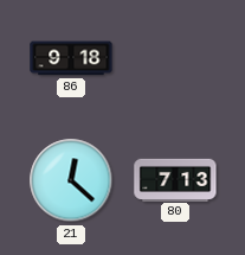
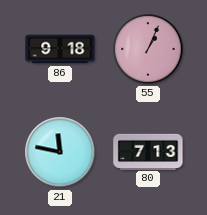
55: none -> 1:04
21: 12:22 -> 11:47
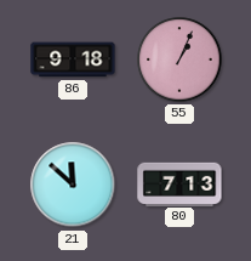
21: 11:47 -> 11:52
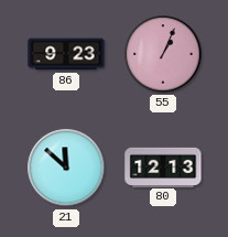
86: 9:18 -> 9:23
80: 7:13 -> 12:13
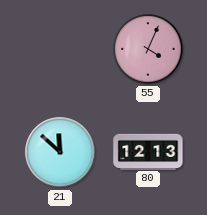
86: 9:23 -> none
55: 1:04 -> 4:04
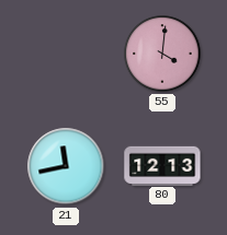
55: 4:04 -> 4:01
21: 11:52 -> 11:43
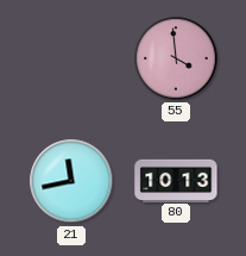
55: 4:01 -> 3:59
80: 12:13 -> 10:13
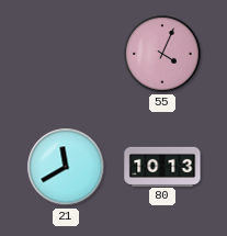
55: 3:59 -> 4:04
21: 11:43 -> 11:40
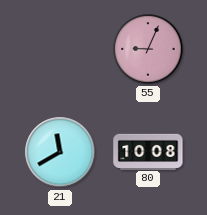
55: 4:04 -> 9:04
80: 10:13 -> 10:08
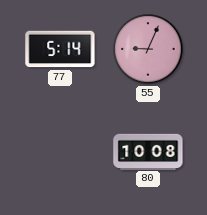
77: none -> 5:14
21: 11:40 -> none
